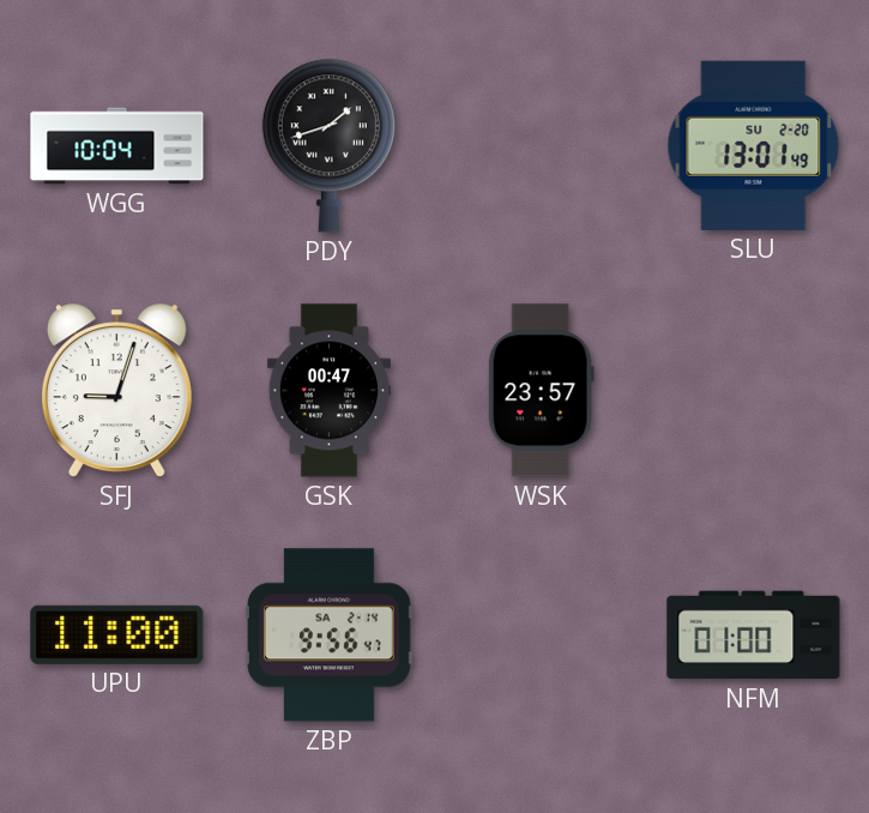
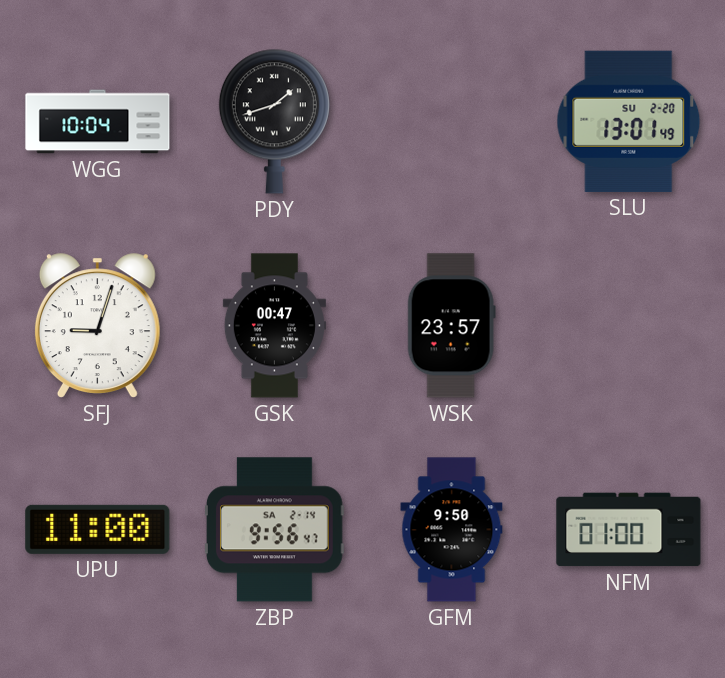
GFM: none -> 9:50
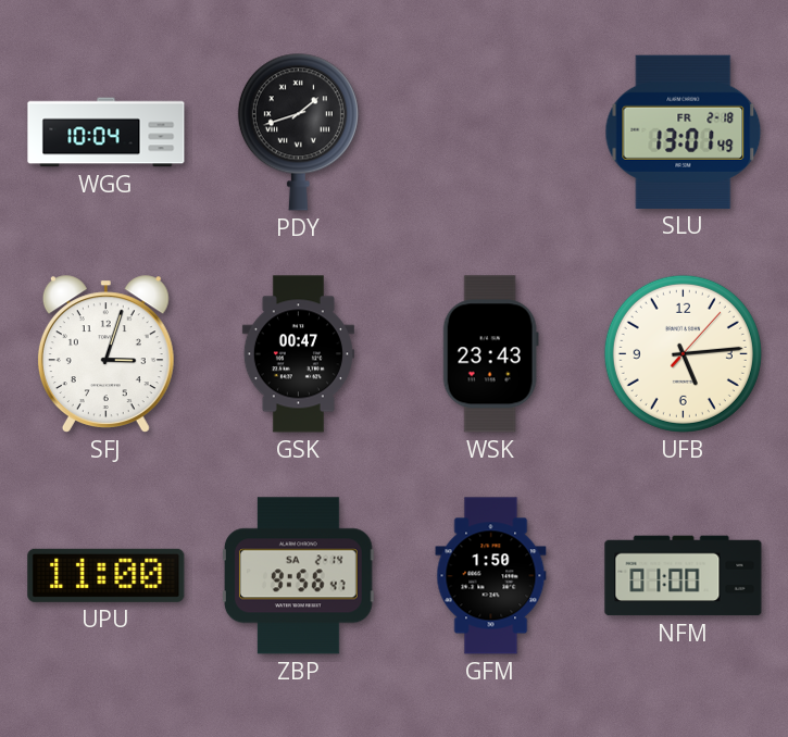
SLU date: SU 2-20 -> FR 2-18
SFJ: 9:03 -> 3:03
WSK: 23:57 -> 23:43
UFB: none -> 5:14
GFM: 9:50 -> 1:50
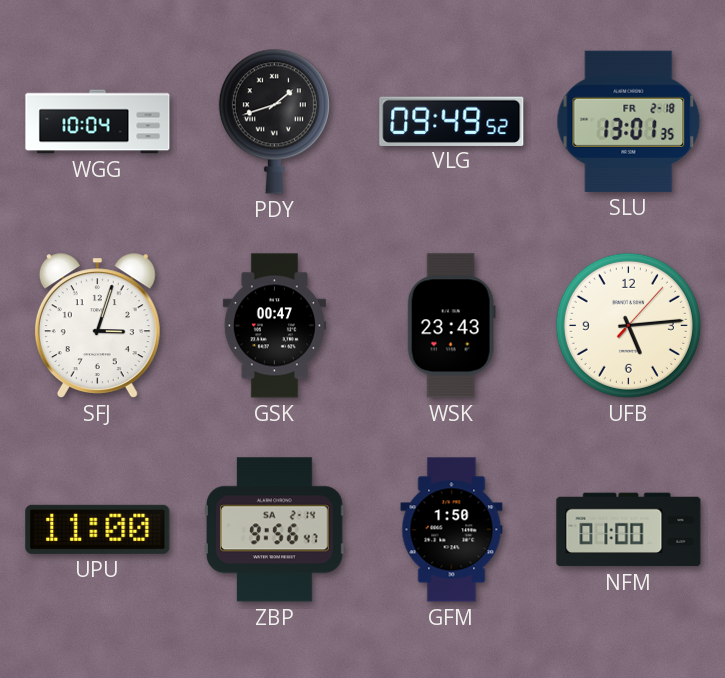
VLG: none -> 09:49
SLU: 13:01:49 -> 13:01:35
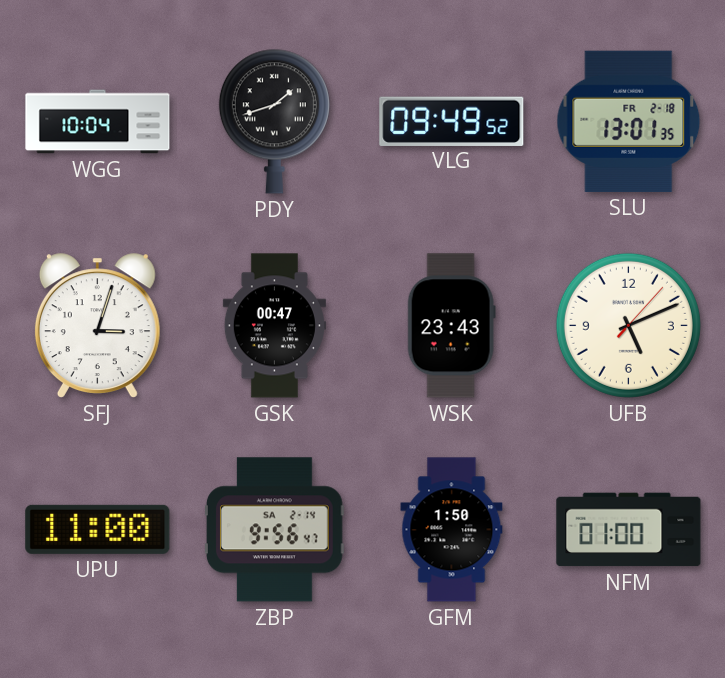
UFB: 5:14 -> 5:11
